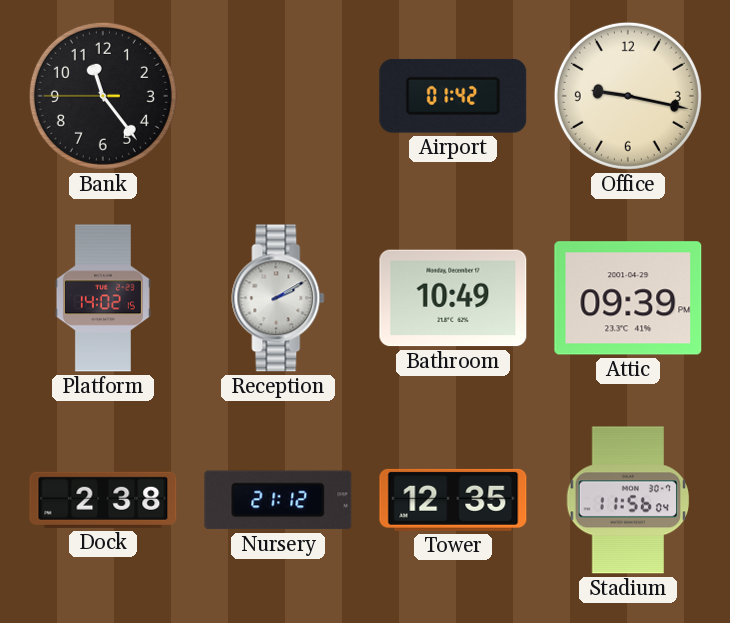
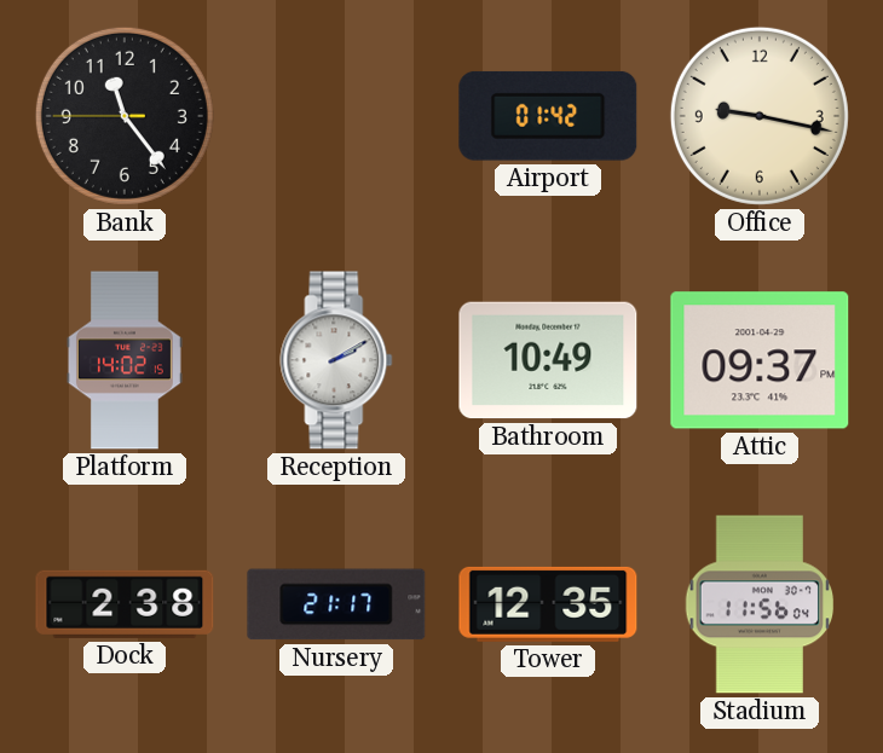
Attic: 09:39 -> 09:37
Nursery: 21:12 -> 21:17
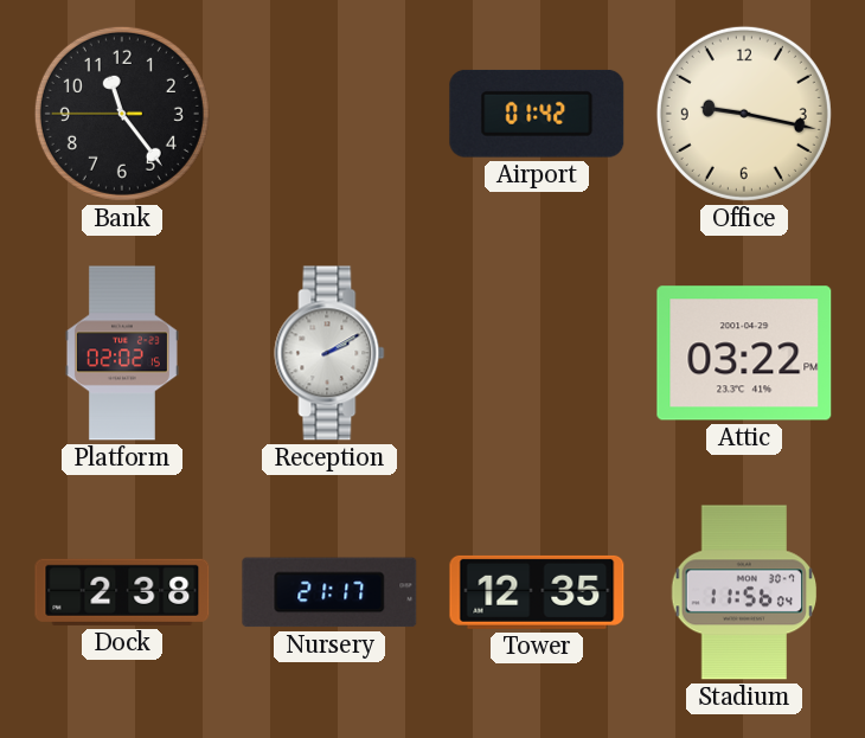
Platform: 14:02 -> 02:02
Bathroom: 10:49 -> none
Attic: 09:37 -> 03:22
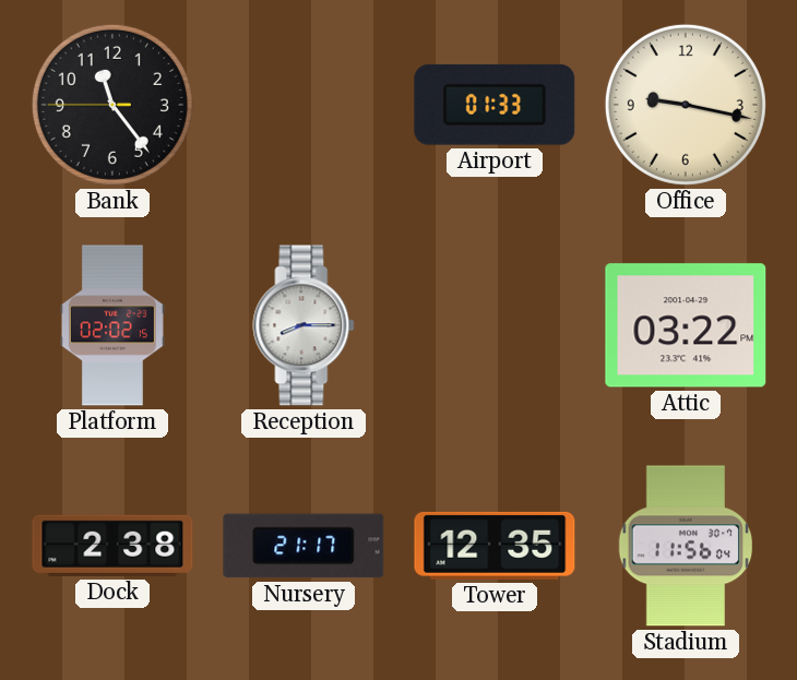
Airport: 01:42 -> 01:33
Reception: 2:10 -> 8:15
